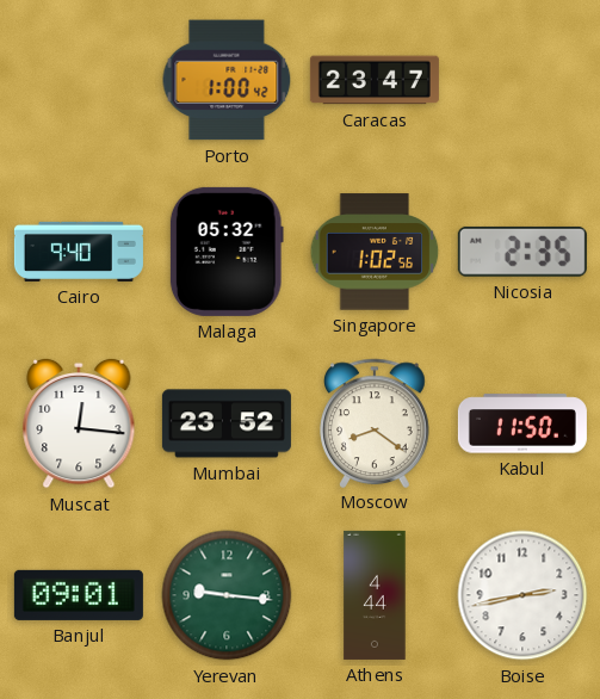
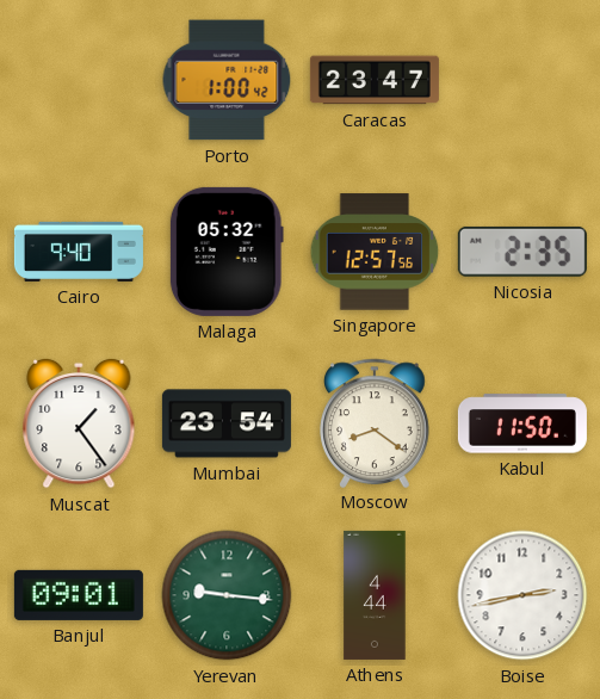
Singapore: 1:02 -> 12:57
Muscat: 12:16 -> 1:24
Mumbai: 23:52 -> 23:54
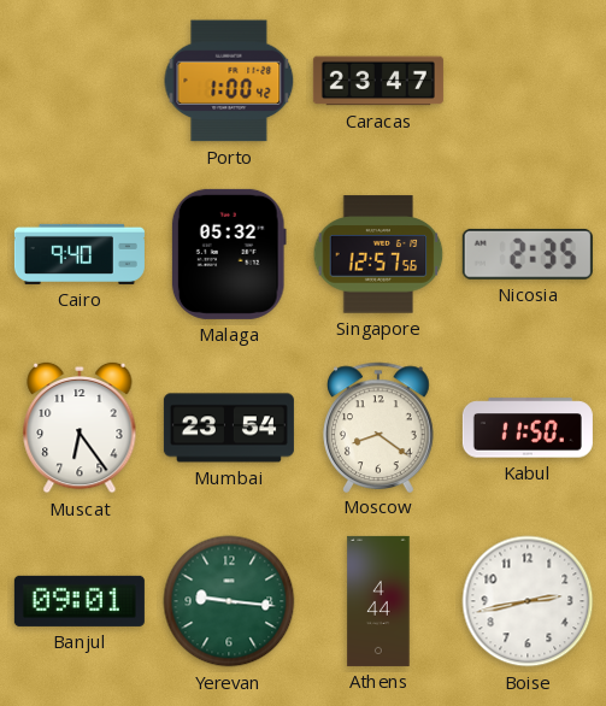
Muscat: 1:24 -> 6:24
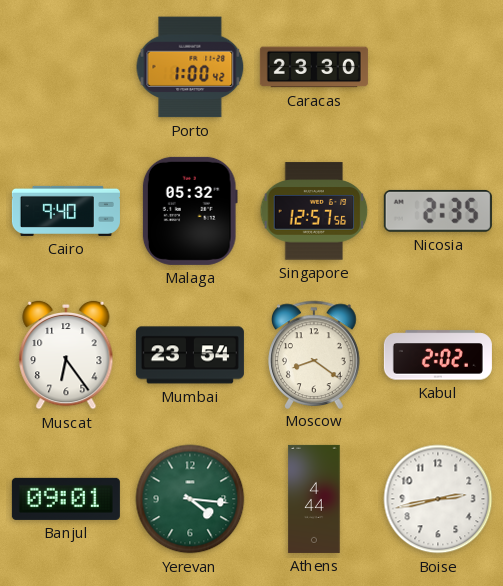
Caracas: 23:47 -> 23:30
Kabul: 11:50 -> 2:02
Yerevan: 9:16 -> 4:16
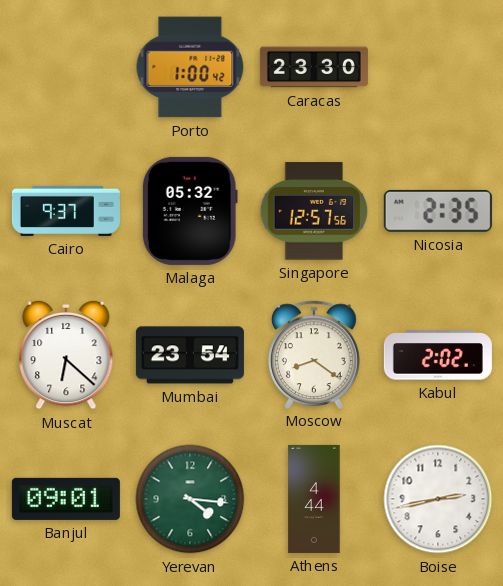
Cairo: 9:40 -> 9:37
Muscat: 6:24 -> 6:22
